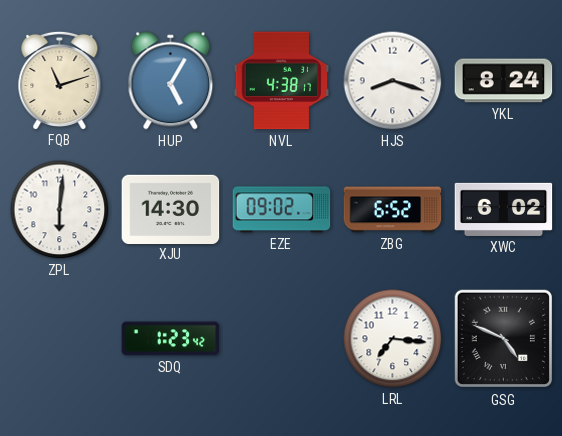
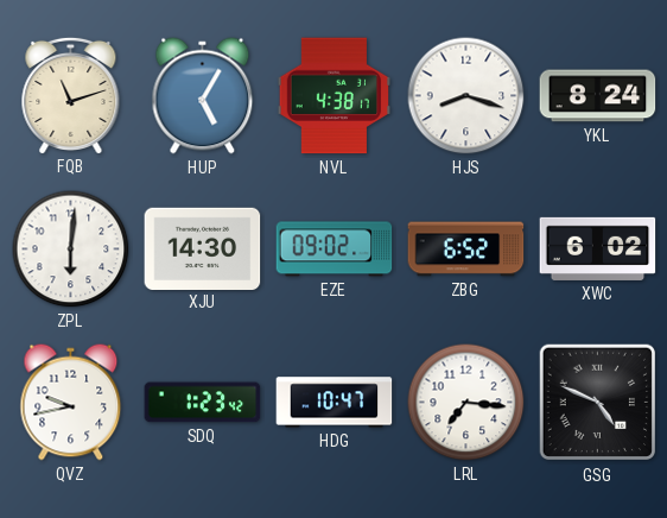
QVZ: none -> 9:43
HDG: none -> 10:47
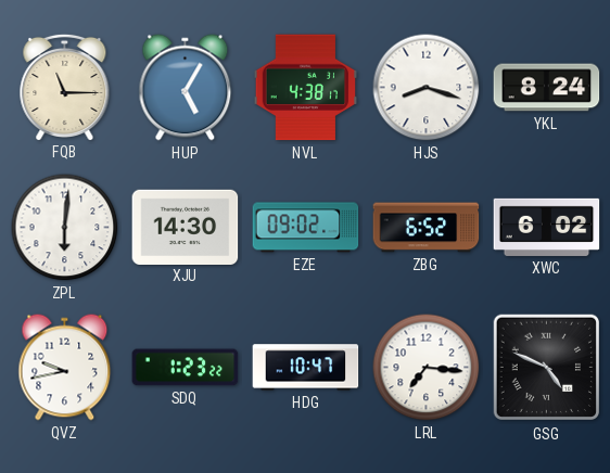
FQB: 11:12 -> 11:15
SDQ: 1:23:42 -> 1:23:22
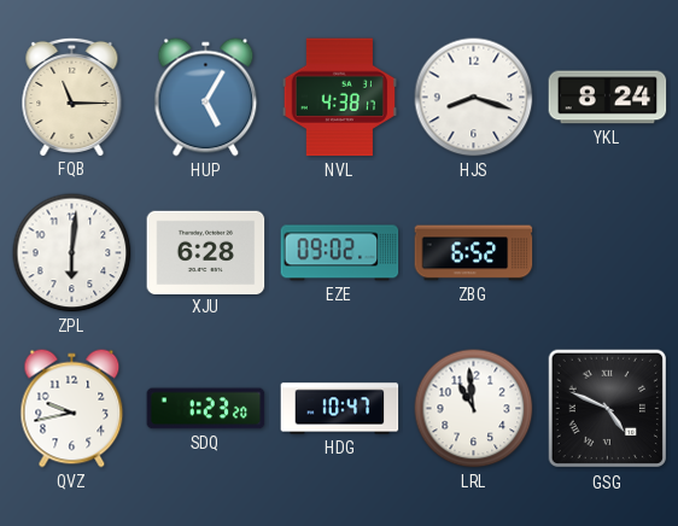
XJU: 14:30 -> 6:28
XWC: 6:02 -> none
SDQ: 1:23:22 -> 1:23:20
LRL: 7:16 -> 10:59
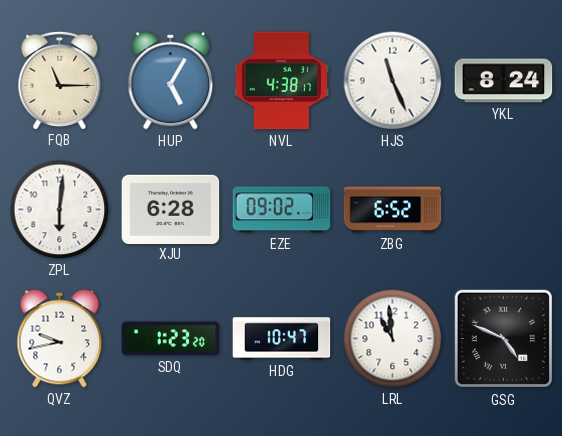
HJS: 8:18 -> 11:26
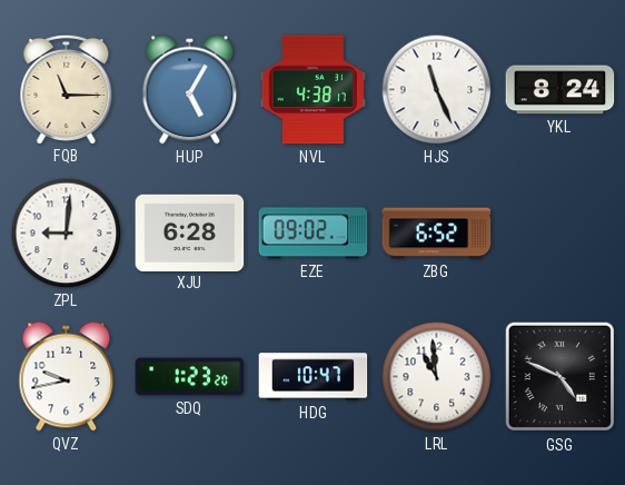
ZPL: 6:01 -> 9:01
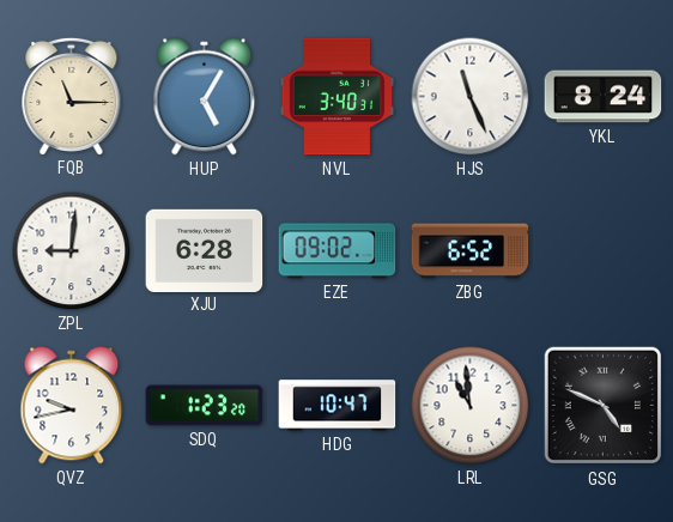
NVL: 4:38 -> 3:40
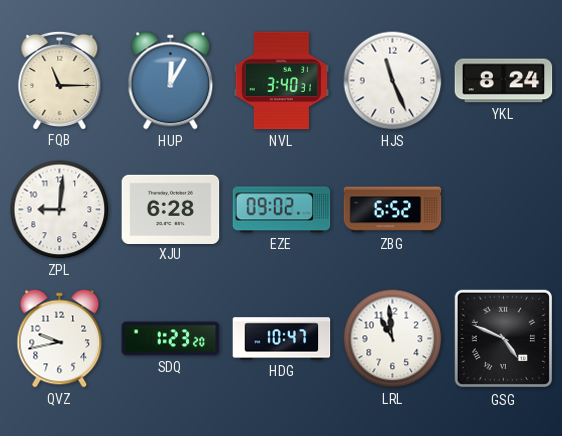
HUP: 5:05 -> 12:05
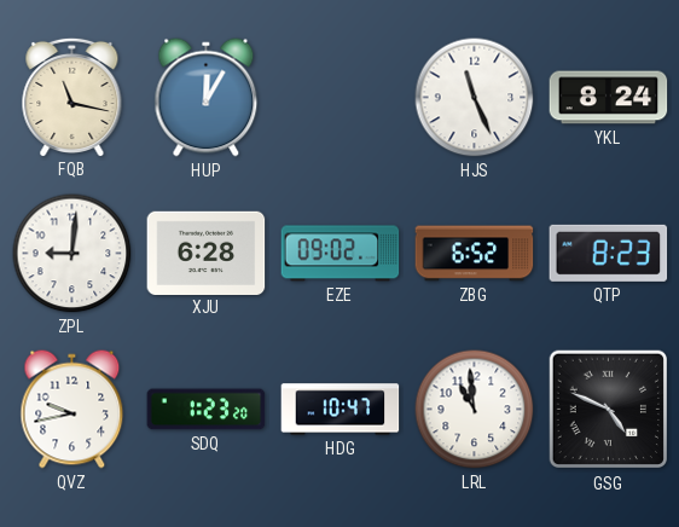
FQB: 11:15 -> 11:17
NVL: 3:40 -> none
QTP: none -> 8:23
